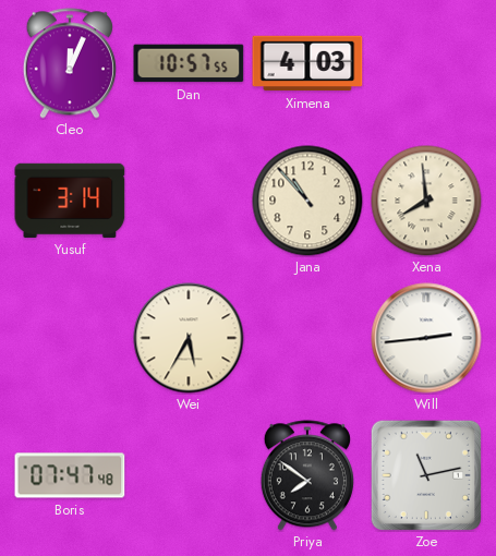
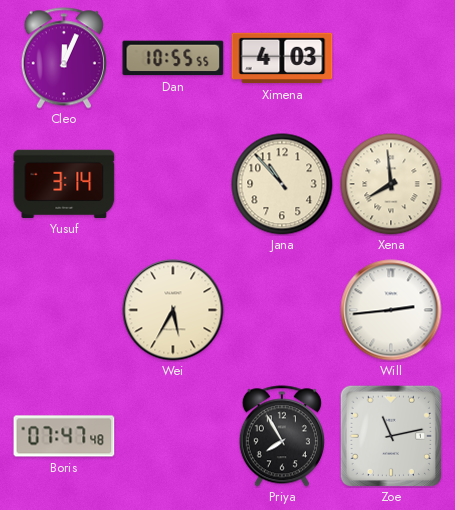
Dan: 10:57 -> 10:55
Priya: 7:51 -> 7:55
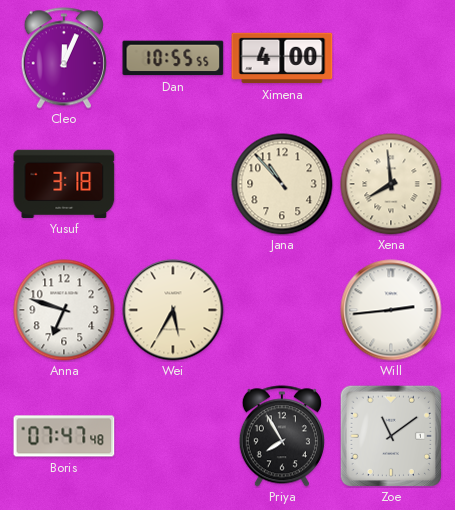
Ximena: 4:03 -> 4:00
Yusuf: 3:14 -> 3:18
Anna: none -> 6:48
Zoe: 11:13 -> 11:09
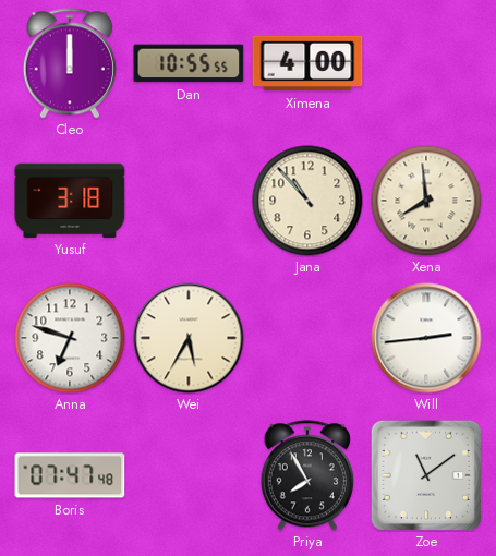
Cleo: 12:04 -> 12:00
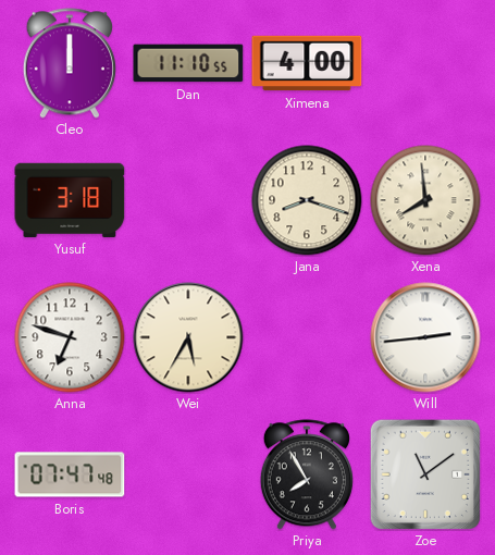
Dan: 10:55 -> 11:10
Jana: 10:53 -> 8:18
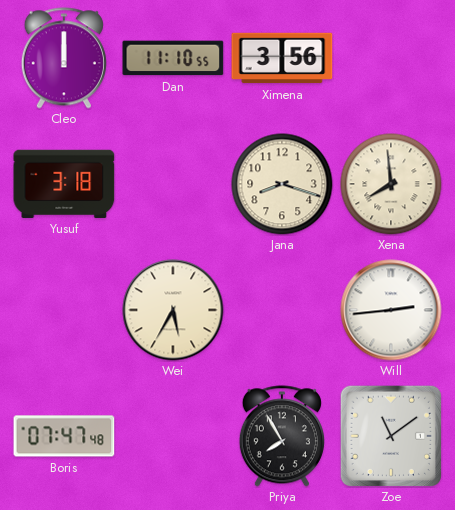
Ximena: 4:00 -> 3:56
Anna: 6:48 -> none
